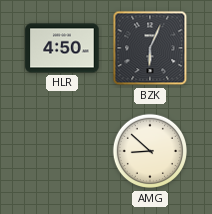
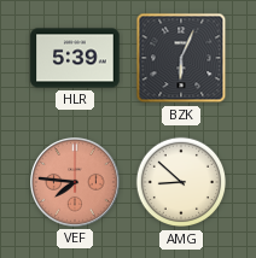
HLR: 4:50 -> 5:39
VEF: none -> 7:46
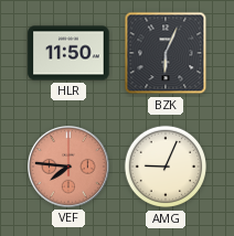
HLR: 5:39 -> 11:50
AMG: 8:52 -> 9:04
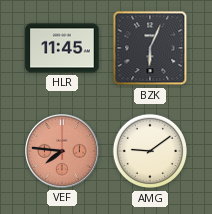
HLR: 11:50 -> 11:45
AMG: 9:04 -> 9:09
